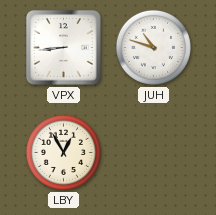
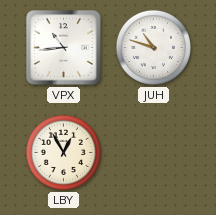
VPX: 8:44 -> 10:44
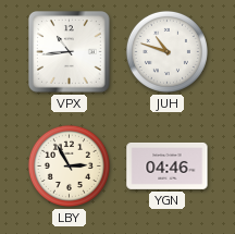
LBY: 12:55 -> 2:55
YGN: none -> 04:46
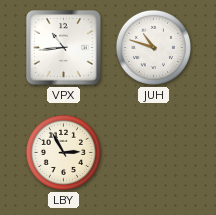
YGN: 04:46 -> none
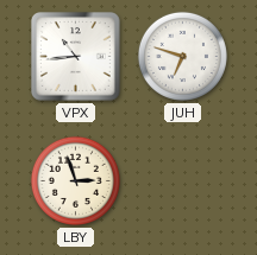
JUH: 10:48 -> 6:48
LBY: 2:55 -> 2:57
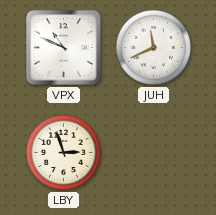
VPX: 10:44 -> 10:49
JUH: 6:48 -> 11:41
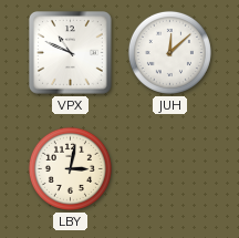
JUH: 11:41 -> 12:08
LBY: 2:57 -> 3:02
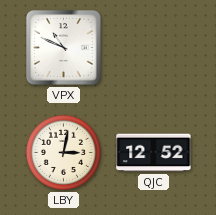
JUH: 12:08 -> none
QJC: none -> 12:52
